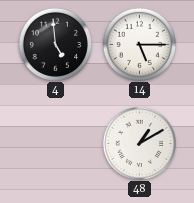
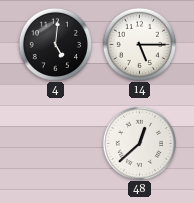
4: 4:59 -> 5:01
48: 1:10 -> 12:38
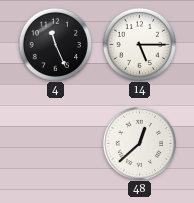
4: 5:01 -> 11:26
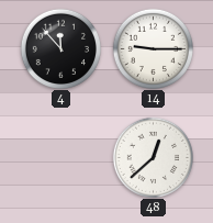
4: 11:26 -> 11:53
14: 5:15 -> 9:15
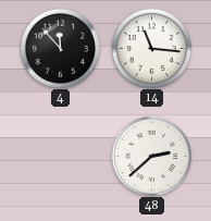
14: 9:15 -> 11:16
48: 12:38 -> 2:38
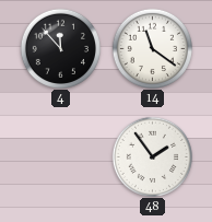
14: 11:16 -> 11:21
48: 2:38 -> 1:54
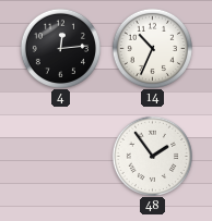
4: 11:53 -> 12:14
14: 11:21 -> 10:34
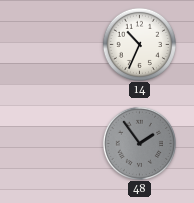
4: 12:14 -> none
48 dial: white -> grey
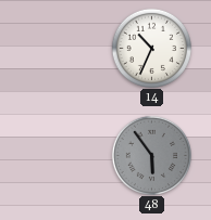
48: 1:54 -> 5:54
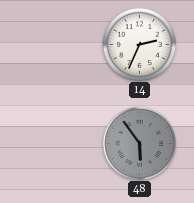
14: 10:34 -> 2:34
